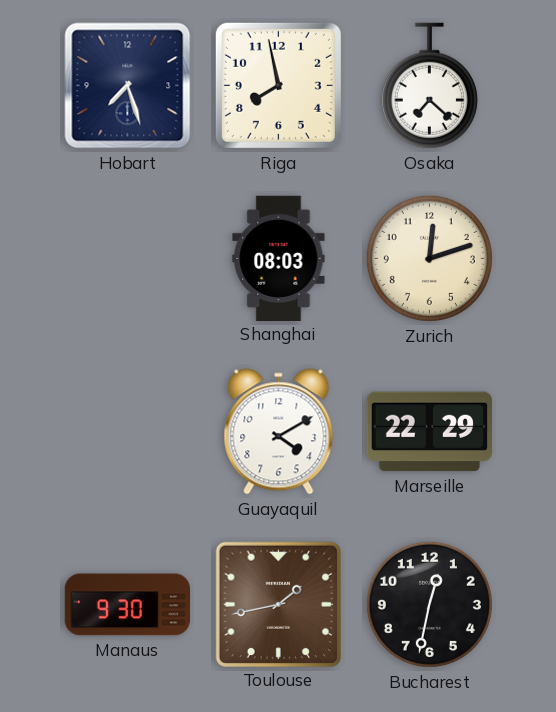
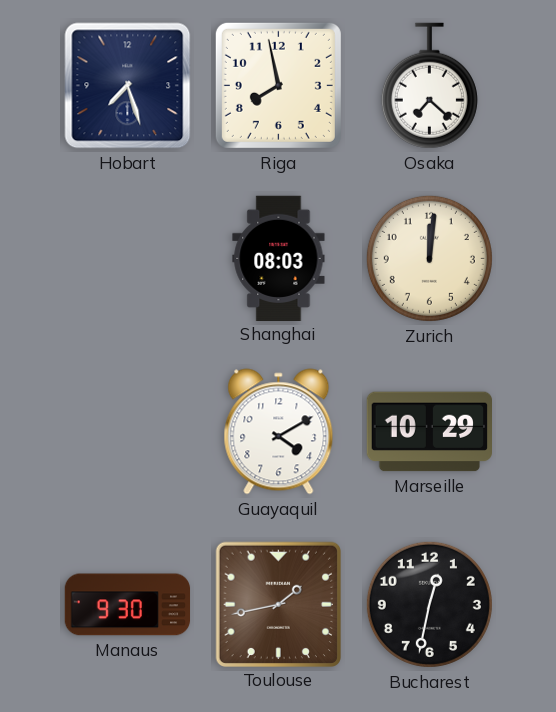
Zurich: 12:12 -> 12:01
Marseille: 22:29 -> 10:29
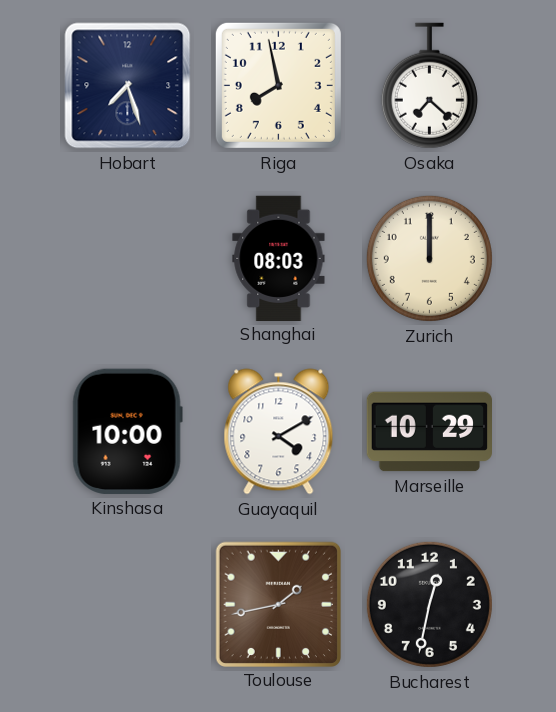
Zurich: 12:01 -> 12:00
Kinshasa: none -> 10:00
Manaus: 9:30 -> none
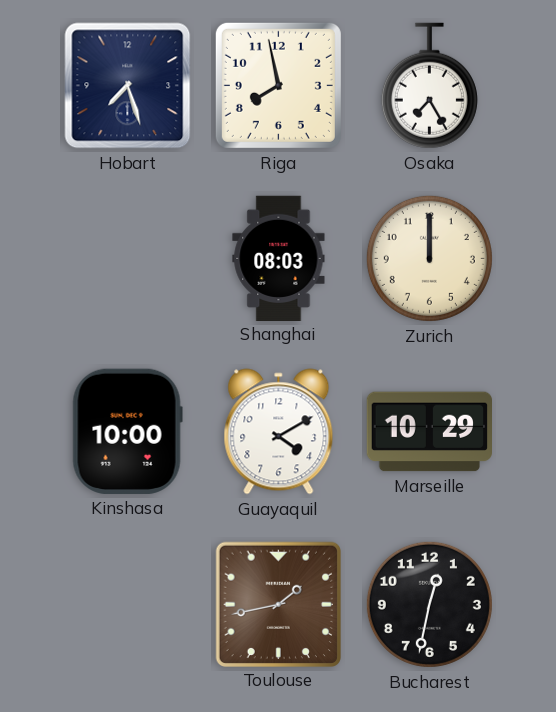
Osaka: 7:22 -> 7:25
